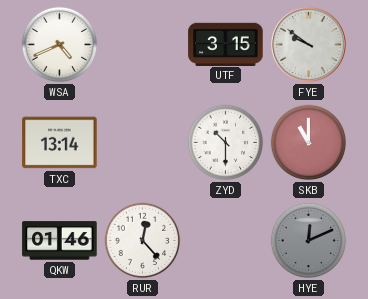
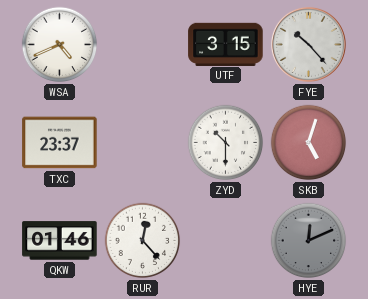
FYE: 9:51 -> 10:23
TXC: 13:14 -> 23:37
SKB: 11:00 -> 5:03
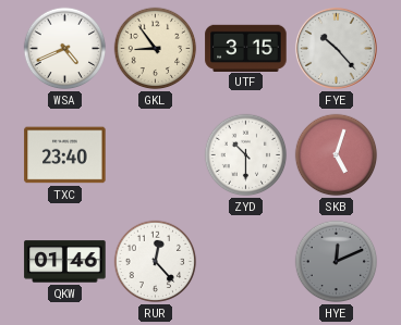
GKL: none -> 8:54
TXC: 23:37 -> 23:40
